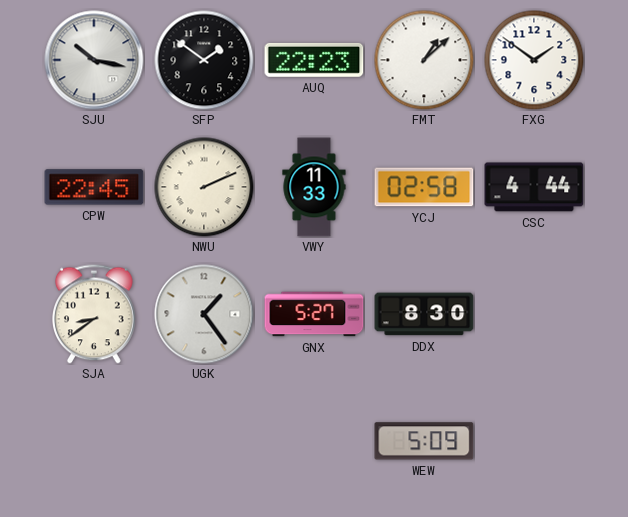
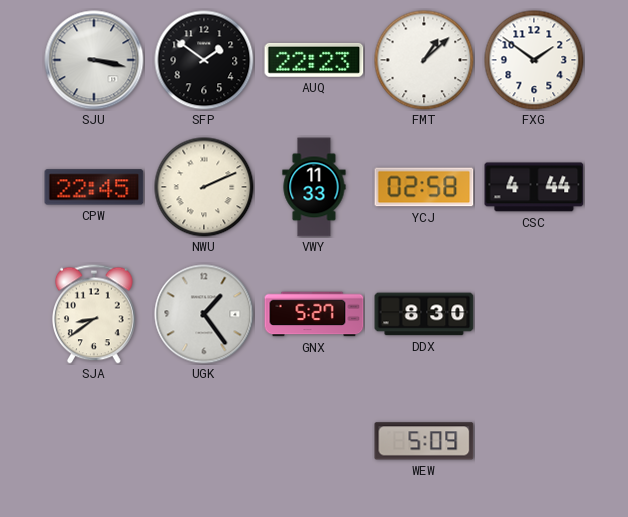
SJU: 10:17 -> 3:17
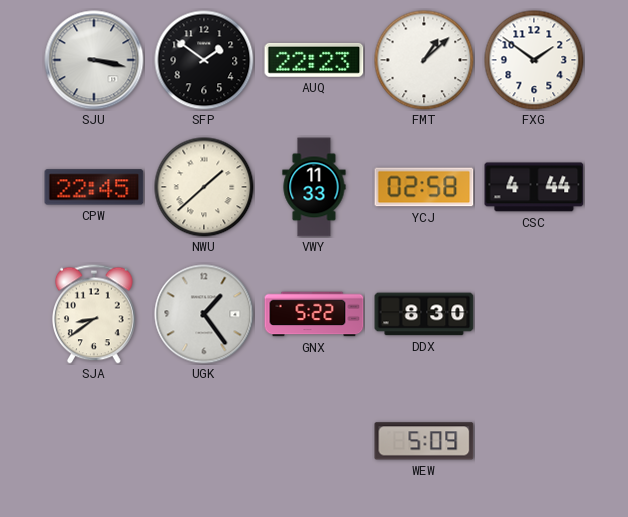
NWU: 2:11 -> 1:38
GNX: 5:27 -> 5:22
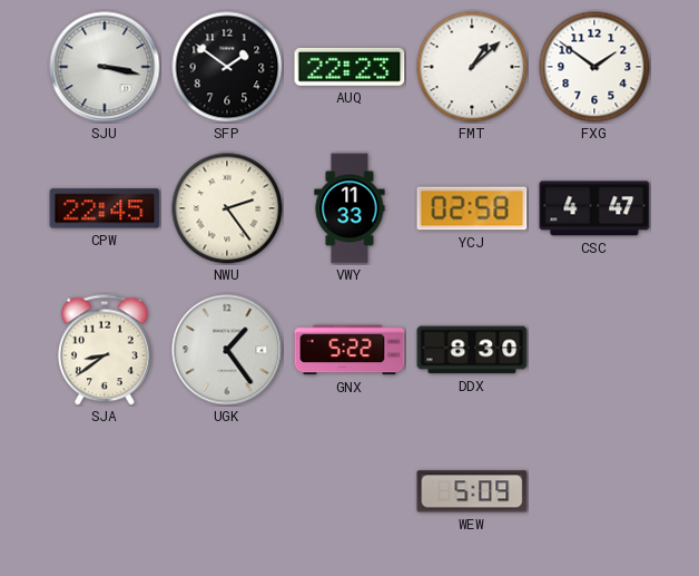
NWU: 1:38 -> 2:24
CSC: 4:44 -> 4:47
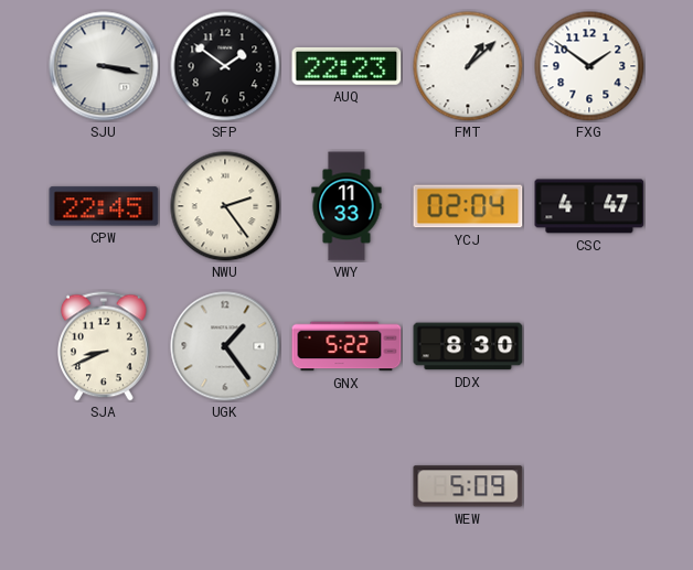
YCJ: 02:58 -> 02:04
SJA: 8:39 -> 8:41
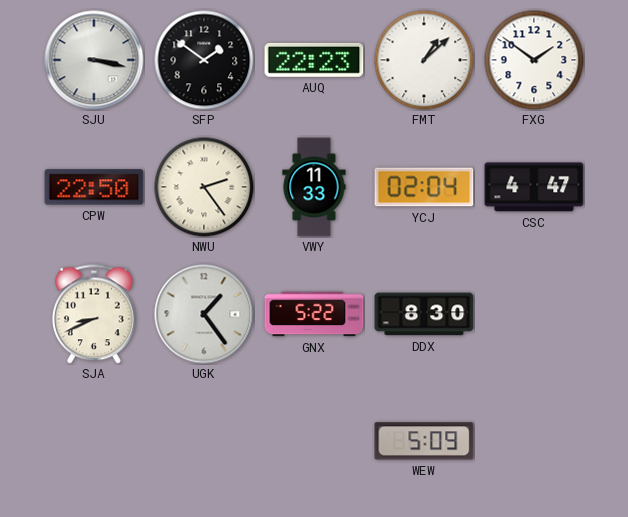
CPW: 22:45 -> 22:50
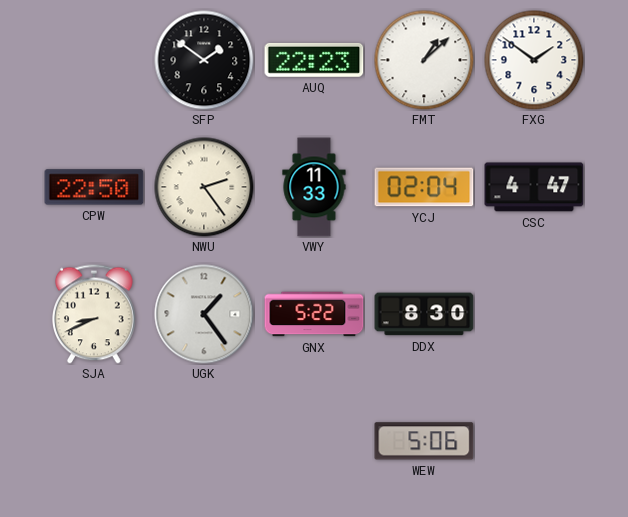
SJU: 3:17 -> none
WEW: 5:09 -> 5:06
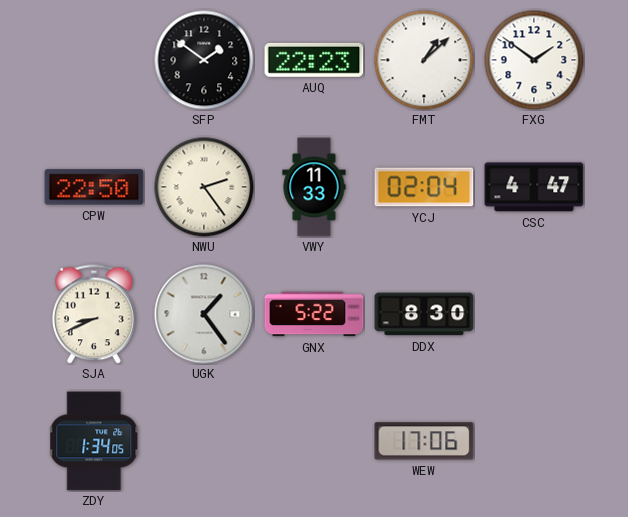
ZDY: none -> 1:34
WEW: 5:06 -> 17:06
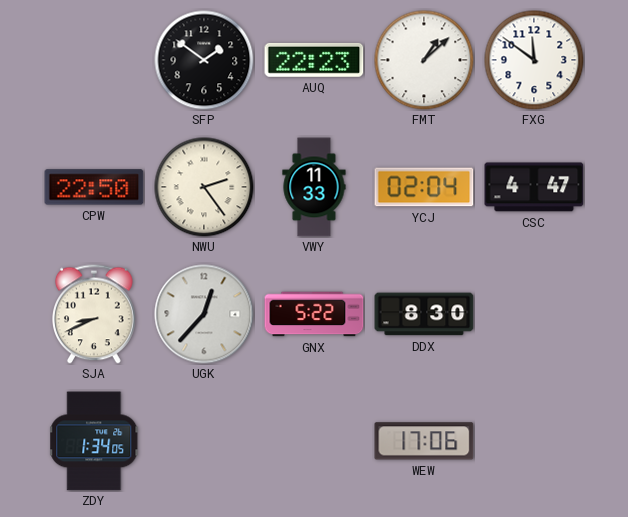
FXG: 1:51 -> 11:51
UGK: 1:24 -> 12:37
